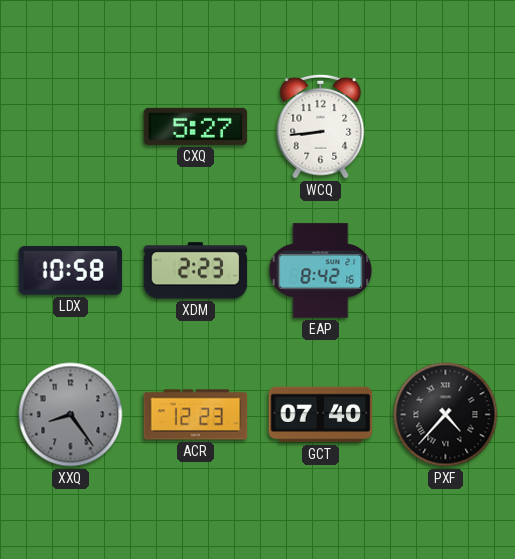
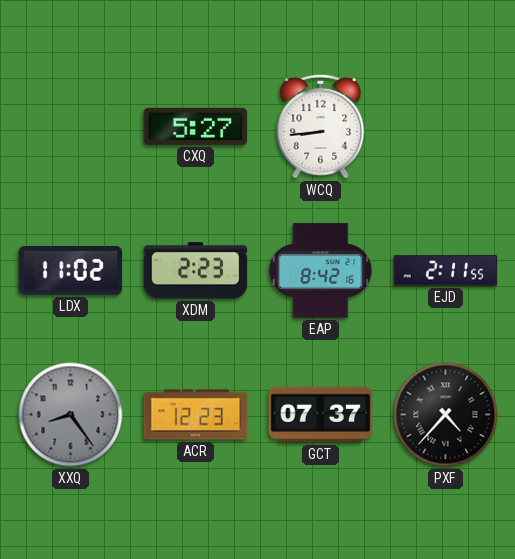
LDX: 10:58 -> 11:02
EJD: none -> 2:11
GCT: 07:40 -> 07:37
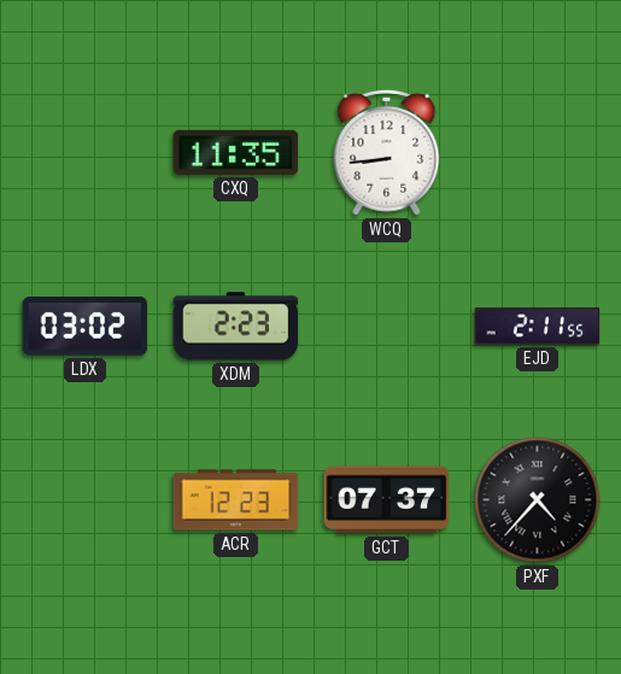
CXQ: 5:27 -> 11:35
LDX: 11:02 -> 03:02
EAP: 8:42 -> none
XXQ: 8:24 -> none
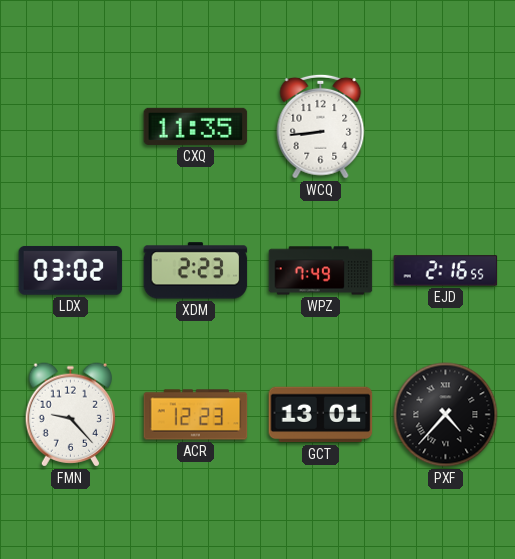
WPZ: none -> 7:49
EJD: 2:11 -> 2:16
FMN: none -> 9:23
GCT: 07:37 -> 13:01
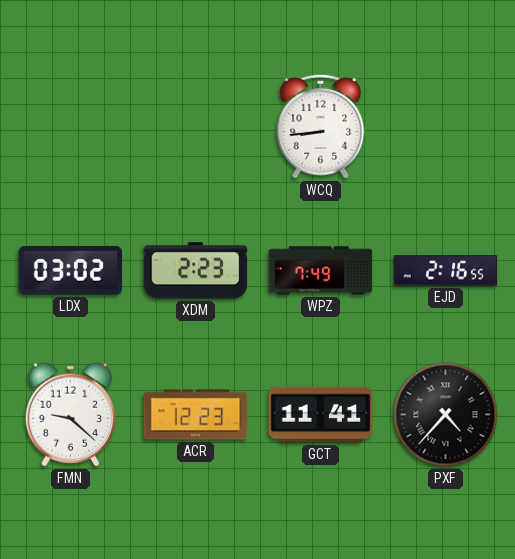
CXQ: 11:35 -> none
FMN: 9:23 -> 9:22
GCT: 13:01 -> 11:41
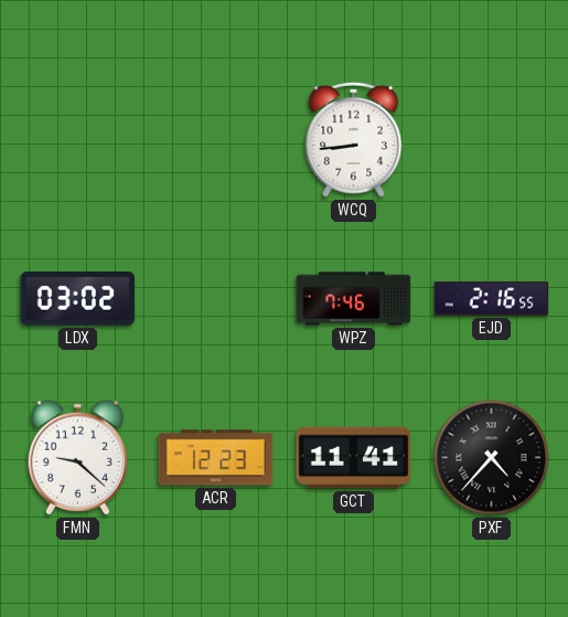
XDM: 2:23 -> none
WPZ: 7:49 -> 7:46
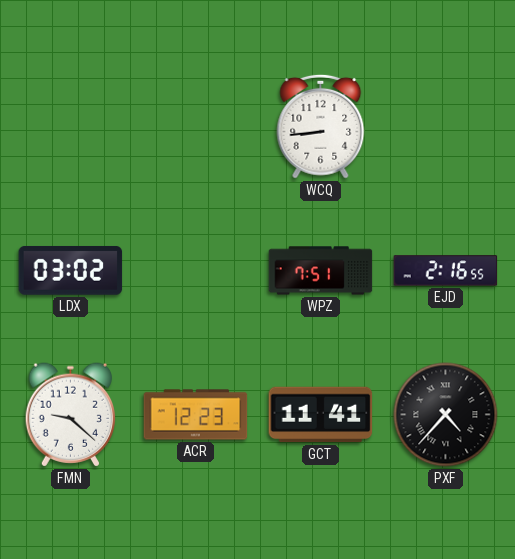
WPZ: 7:46 -> 7:51
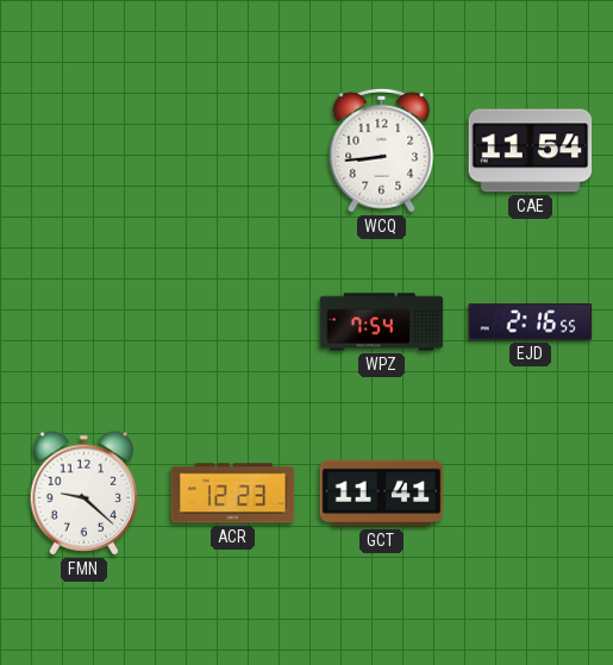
CAE: none -> 11:54
LDX: 03:02 -> none
WPZ: 7:51 -> 7:54
PXF: 4:37 -> none
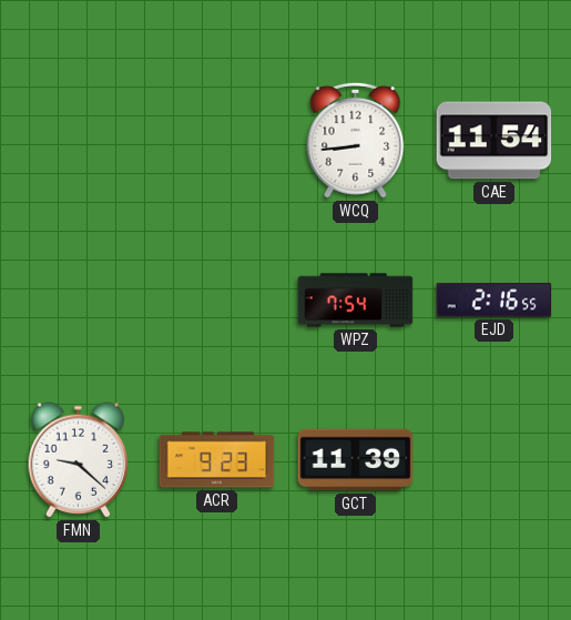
ACR: 12:23 -> 9:23
GCT: 11:41 -> 11:39
